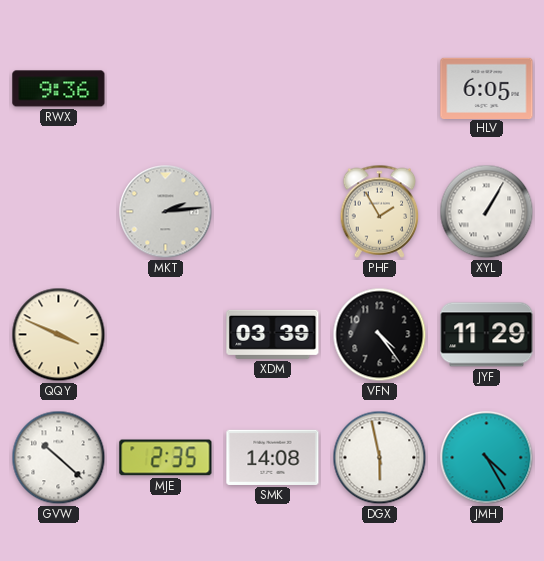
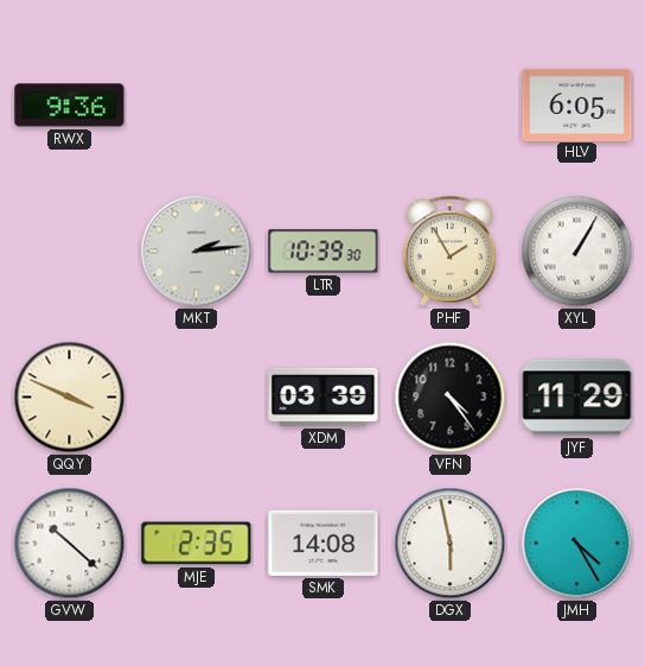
LTR: none -> 10:39
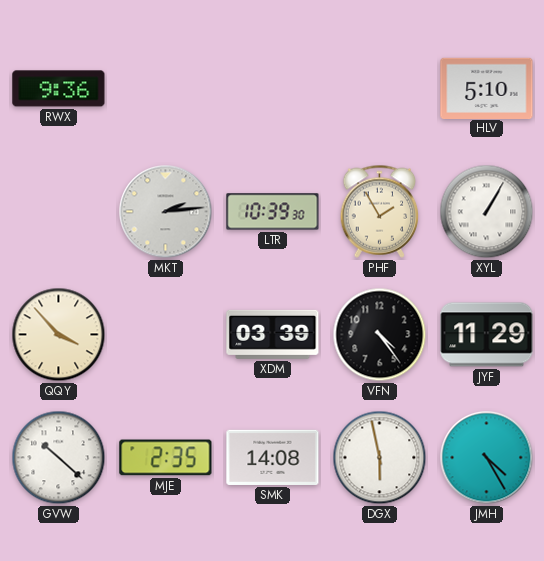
HLV: 6:05 -> 5:10
QQY: 3:49 -> 3:53
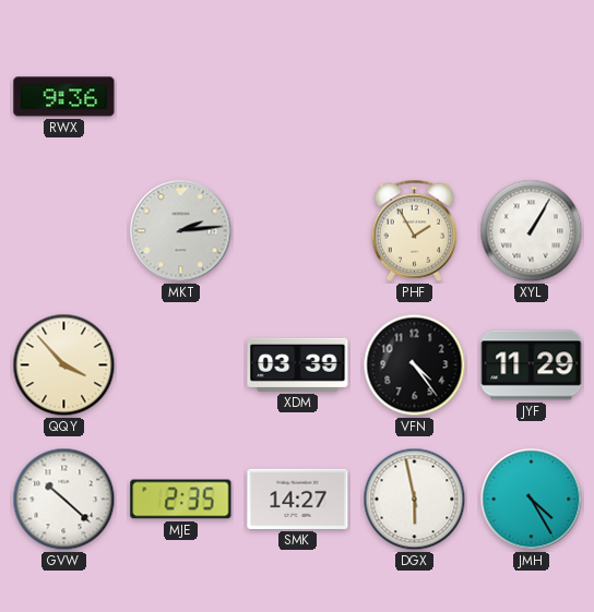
HLV: 5:10 -> none
LTR: 10:39 -> none
SMK: 14:08 -> 14:27
